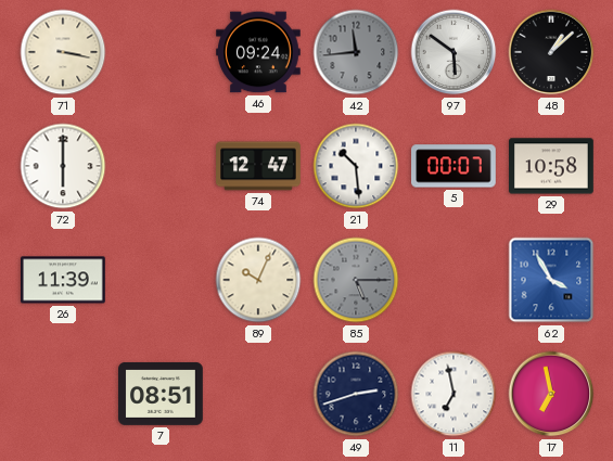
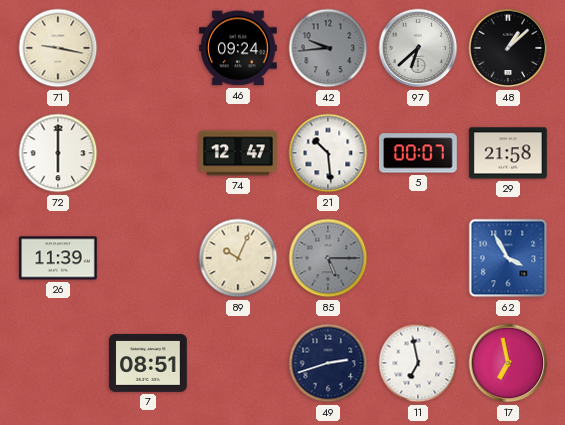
71: 3:17 -> 9:17
42: 11:44 -> 9:44
97: 5:51 -> 6:38
29: 10:58 -> 21:58
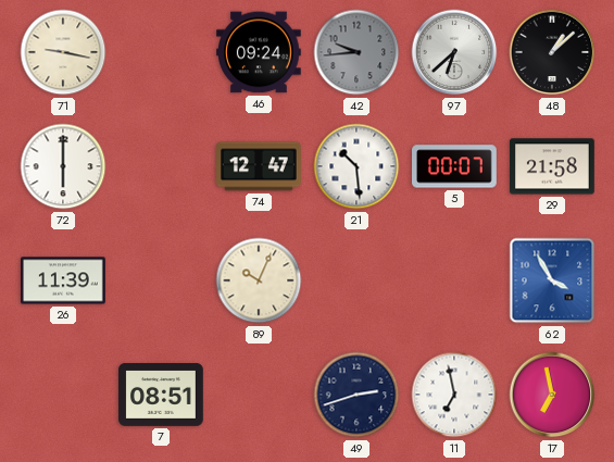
85: 5:15 -> none
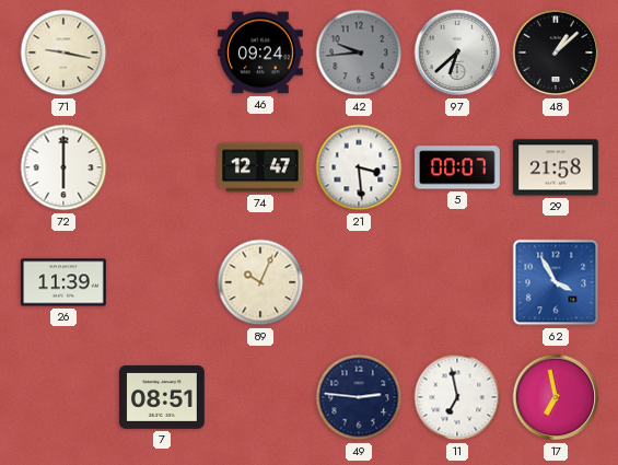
21: 10:29 -> 3:29
49: 2:42 -> 2:46
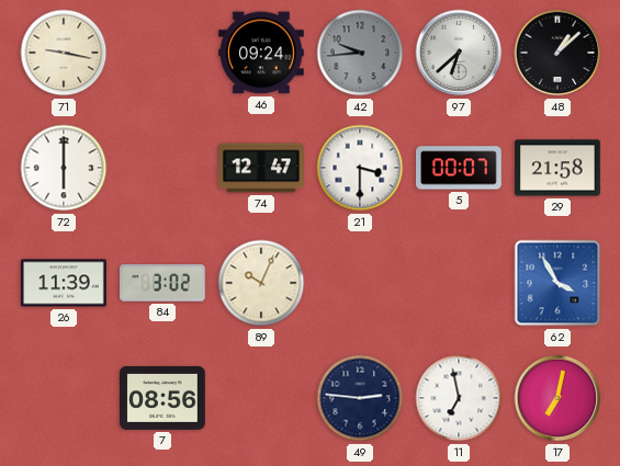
21: 3:29 -> 3:30
84: none -> 3:02
7: 08:51 -> 08:56
17: 6:58 -> 7:02
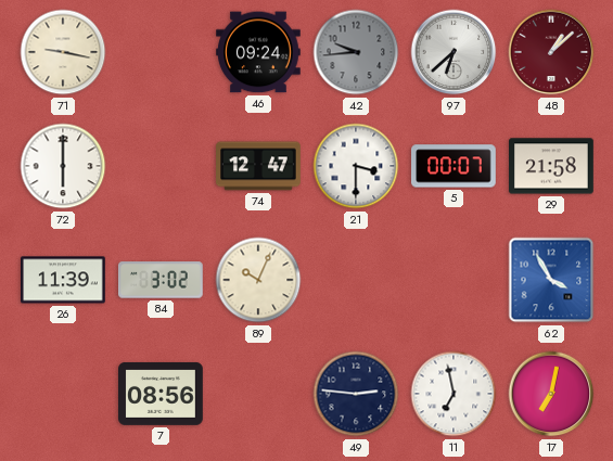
48 dial: black -> burgundy
